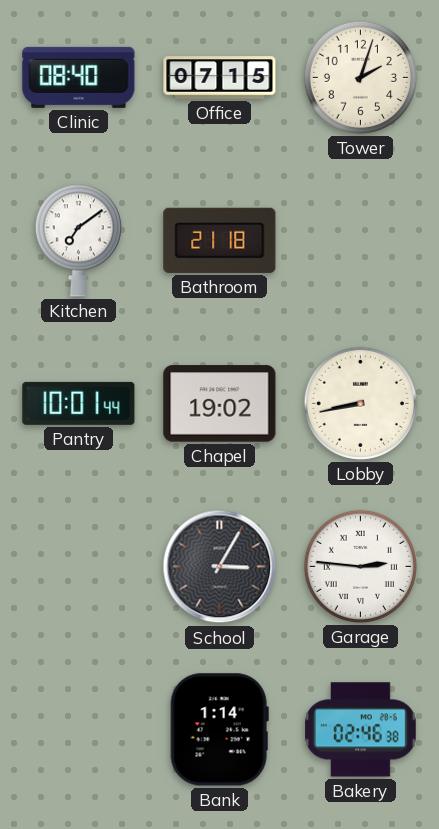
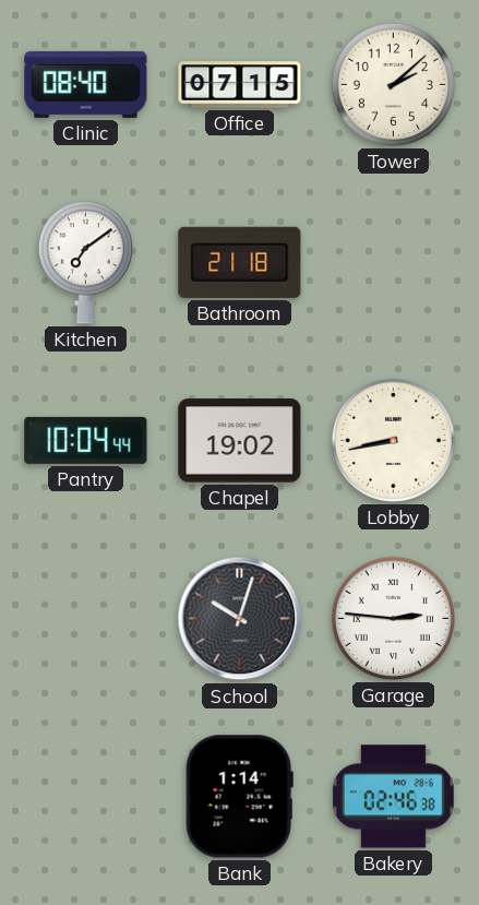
Tower: 2:03 -> 2:08
Pantry: 10:01 -> 10:04
School: 3:05 -> 10:03
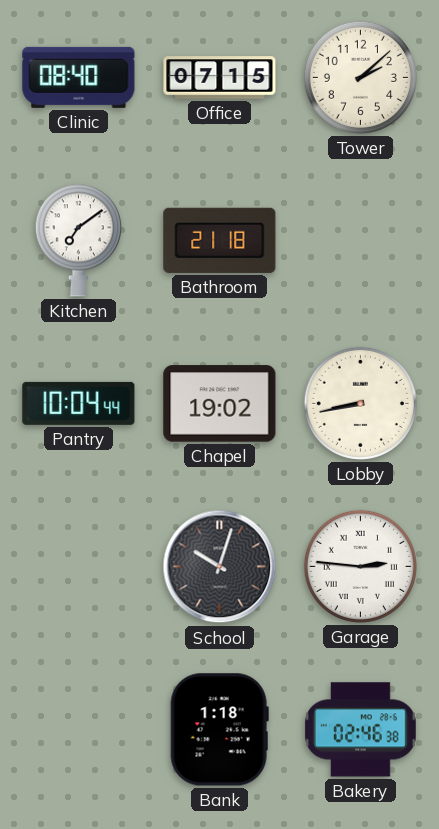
Bank: 1:14 -> 1:18
